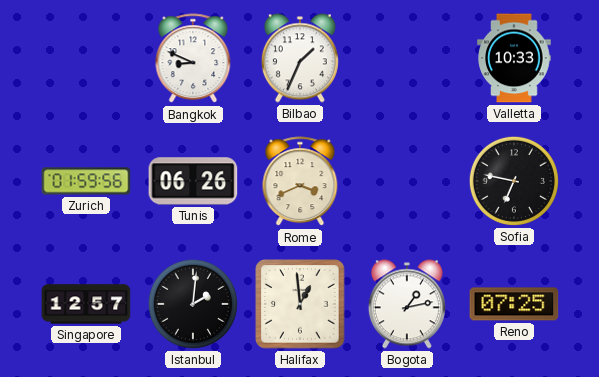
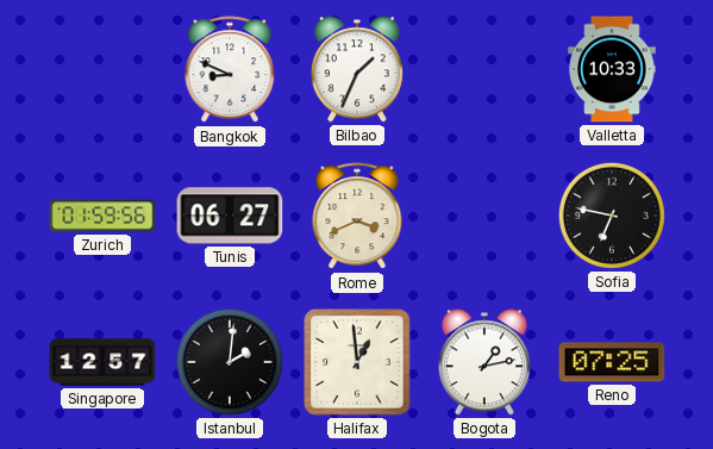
Tunis: 06:26 -> 06:27
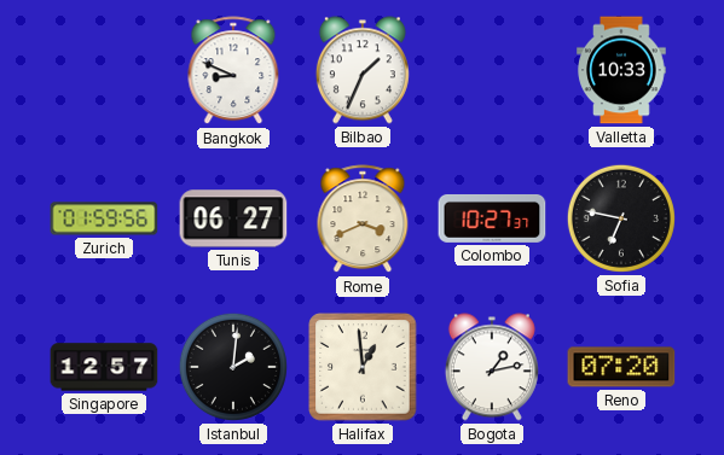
Colombo: none -> 10:27
Reno: 07:25 -> 07:20
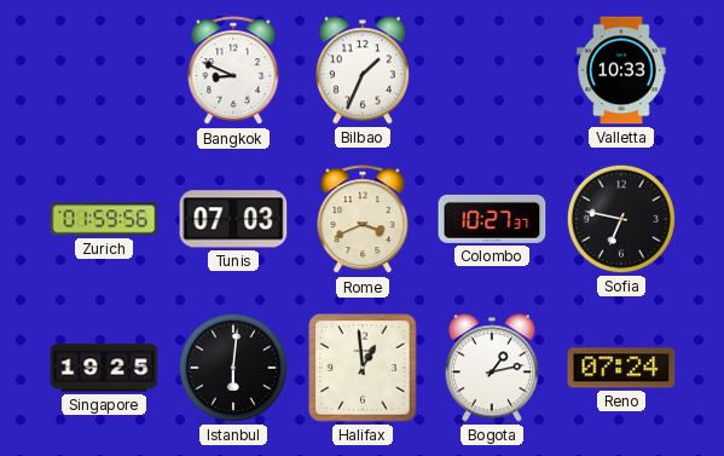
Tunis: 06:27 -> 07:03
Singapore: 12:57 -> 19:25
Istanbul: 2:01 -> 6:01
Reno: 07:20 -> 07:24
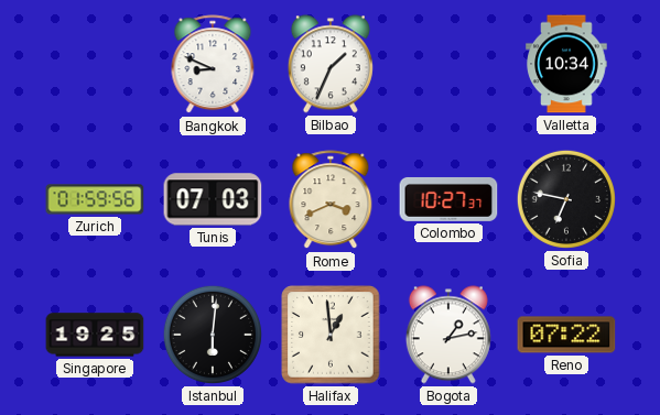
Valletta: 10:33 -> 10:34
Reno: 07:24 -> 07:22
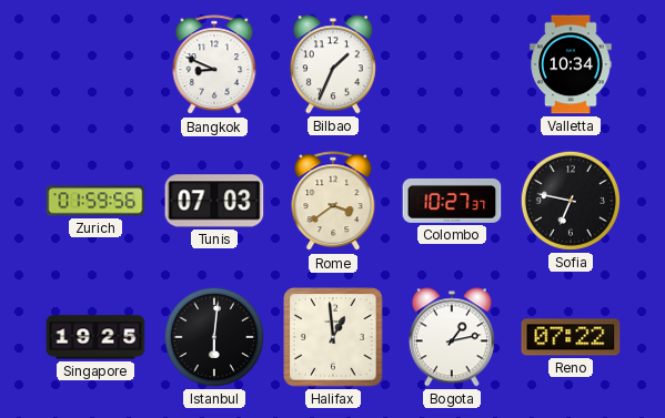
Rome: 3:41 -> 3:39
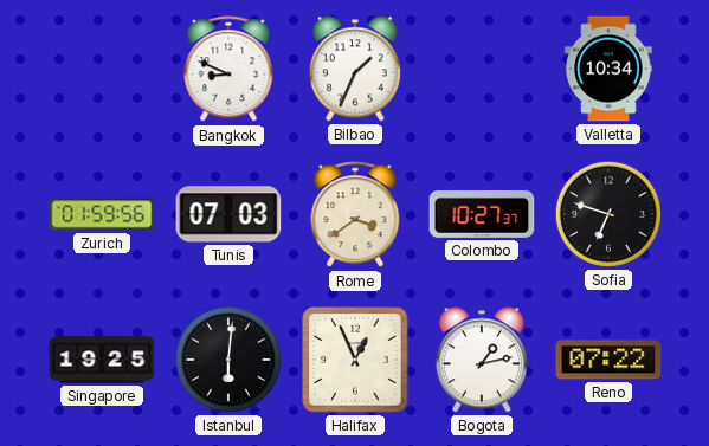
Sofia: 6:47 -> 6:48
Halifax: 12:59 -> 12:56
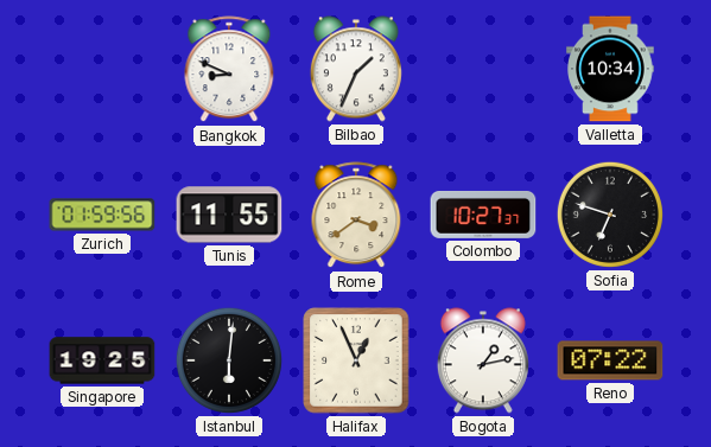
Tunis: 07:03 -> 11:55
